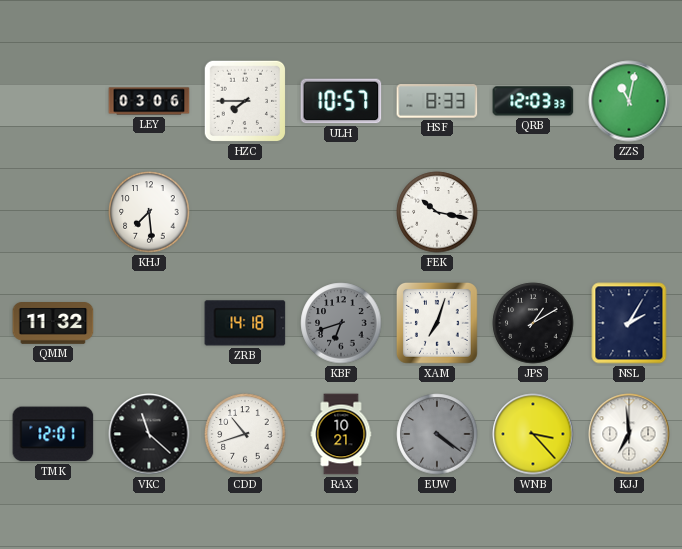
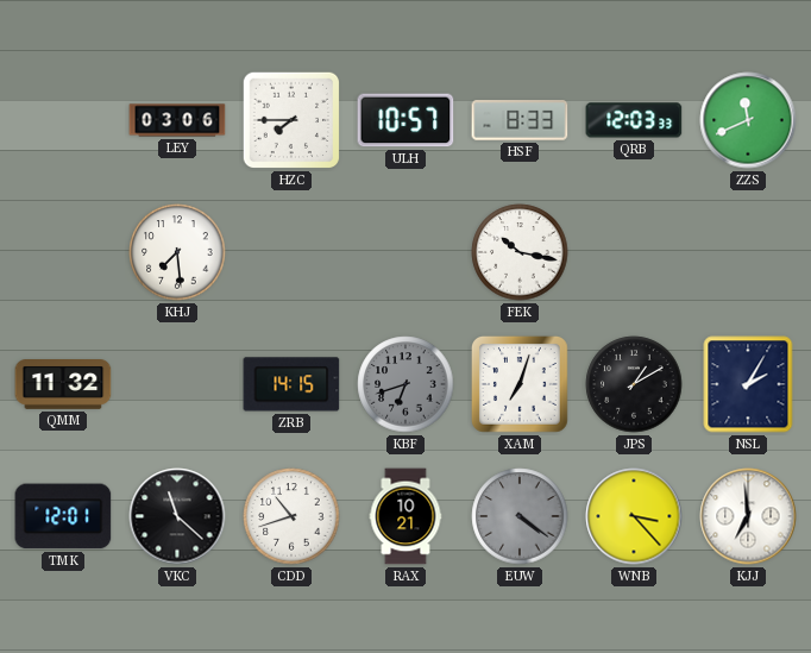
ZZS: 11:02 -> 11:41
ZRB: 14:18 -> 14:15
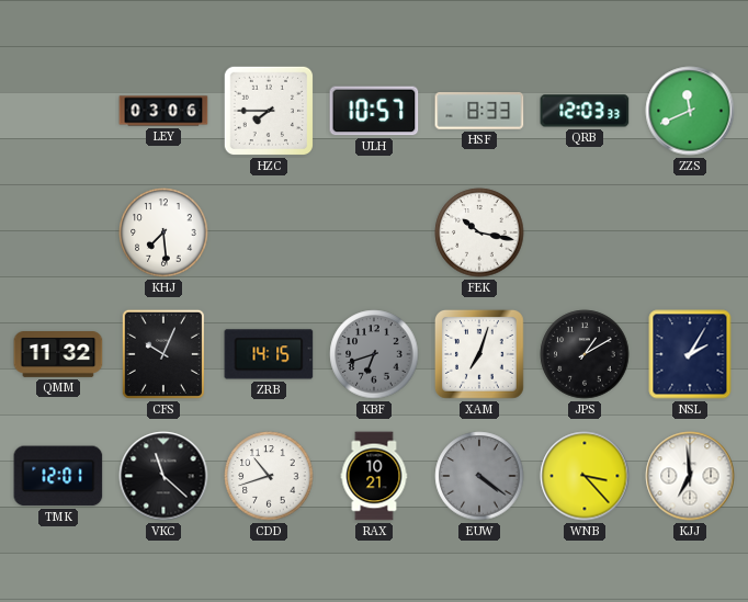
CFS: none -> 10:04
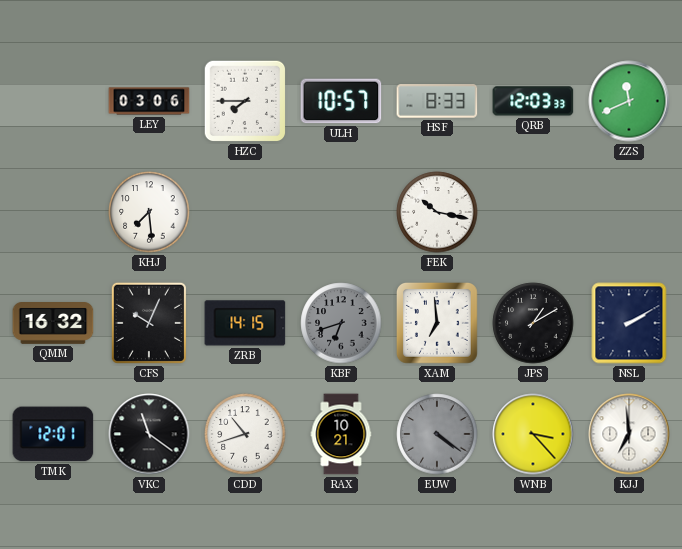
QMM: 11:32 -> 16:32
XAM: 7:03 -> 6:59
NSL: 2:05 -> 2:10
VKC: 11:22 -> 11:21
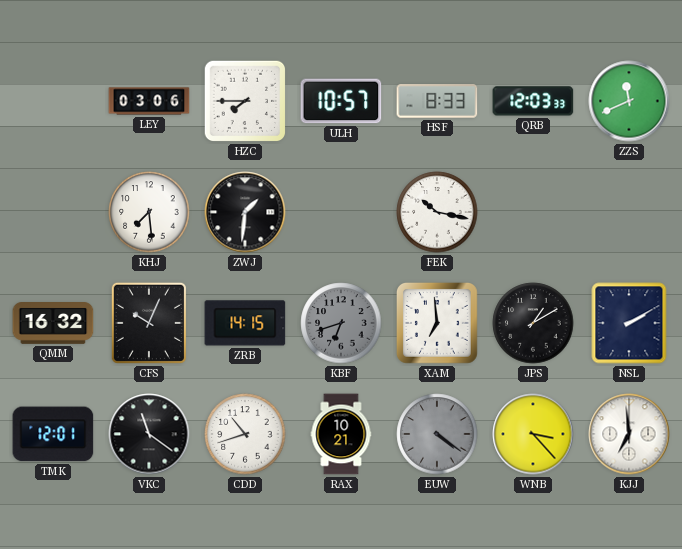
ZWJ: none -> 1:31
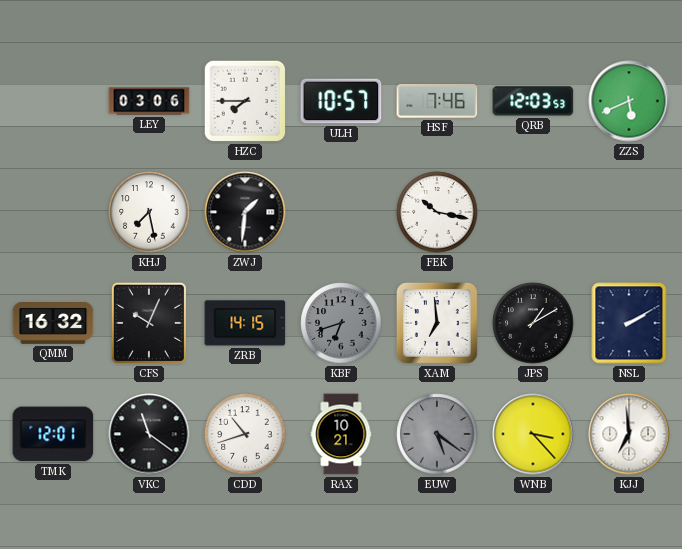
HSF: 8:33 -> 7:46
QRB: 12:03:33 -> 12:03:53
ZZS: 11:41 -> 5:41
KHJ: 7:29 -> 7:28
EUW: 4:21 -> 5:21
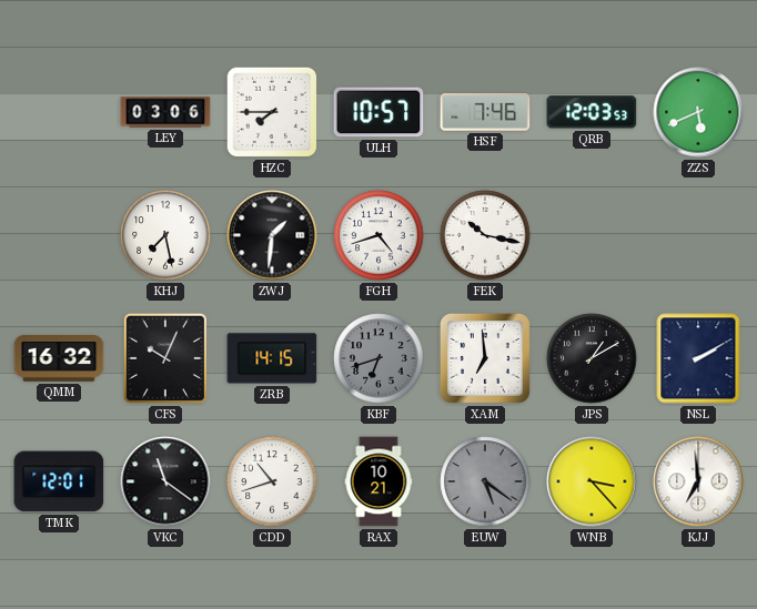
FGH: none -> 4:42
